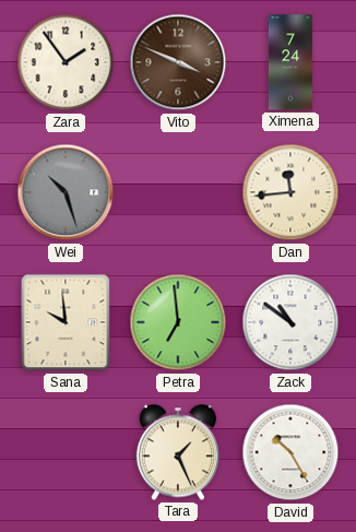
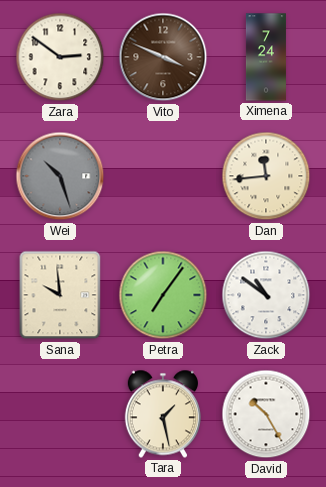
Zara: 1:54 -> 2:51
Petra: 6:59 -> 7:06
Tara: 1:26 -> 1:28
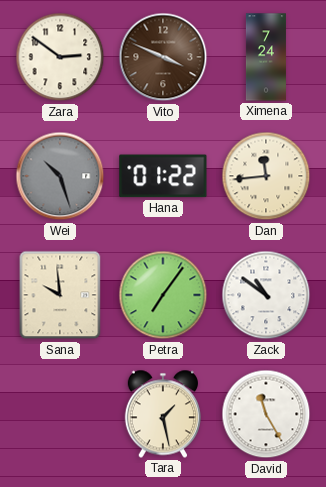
Hana: none -> 01:22
David: 10:25 -> 11:25
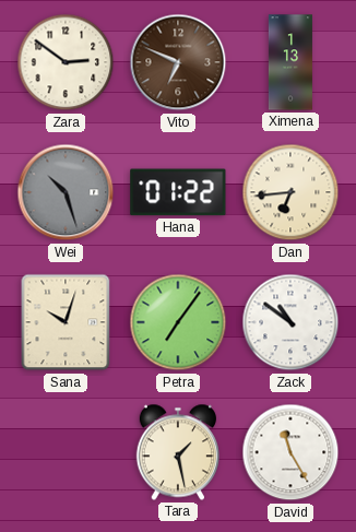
Vito: 3:49 -> 6:49
Ximena: 7:24 -> 1:13
Dan: 11:44 -> 6:44
Sana: 9:59 -> 10:03
